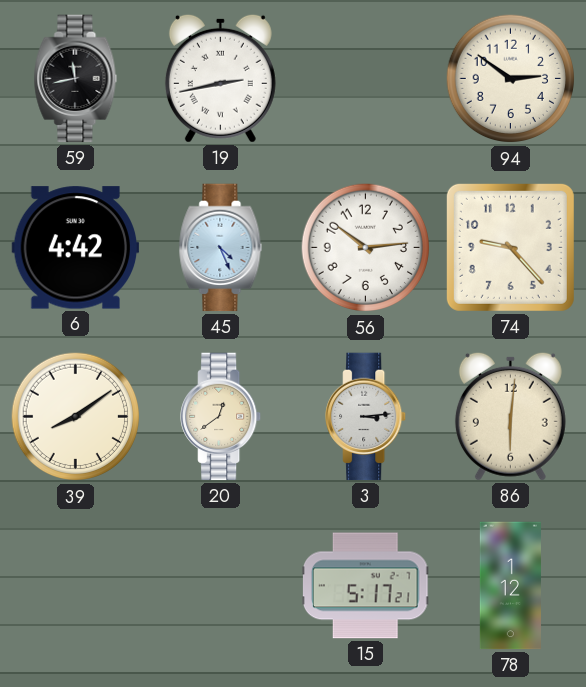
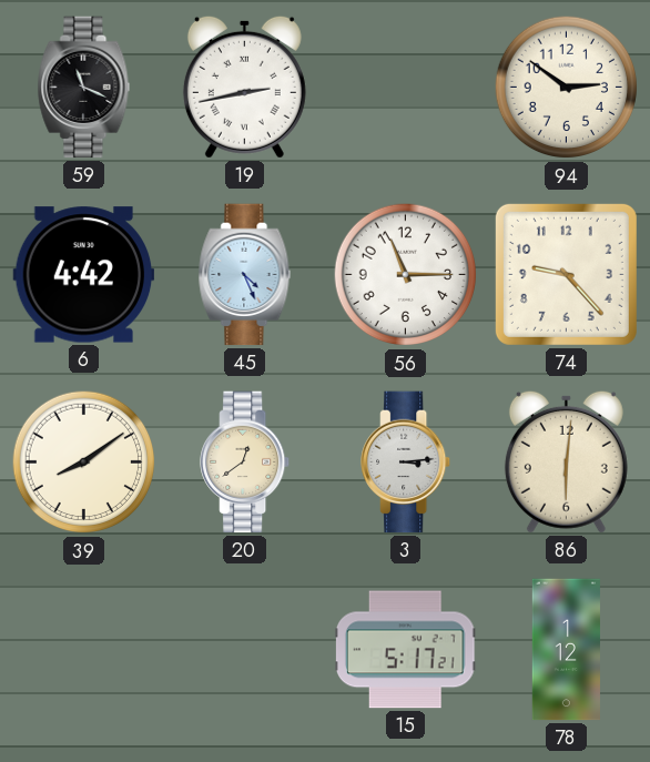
59: 11:43 -> 11:19
56: 10:14 -> 11:15
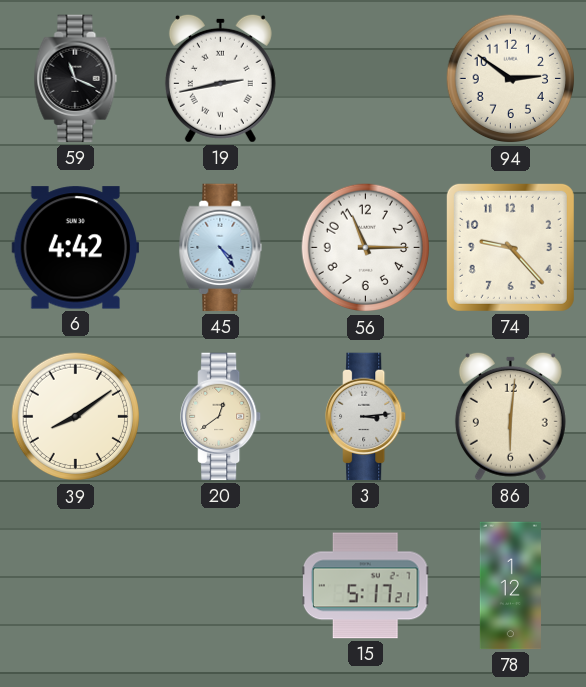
45: 4:26 -> 4:24
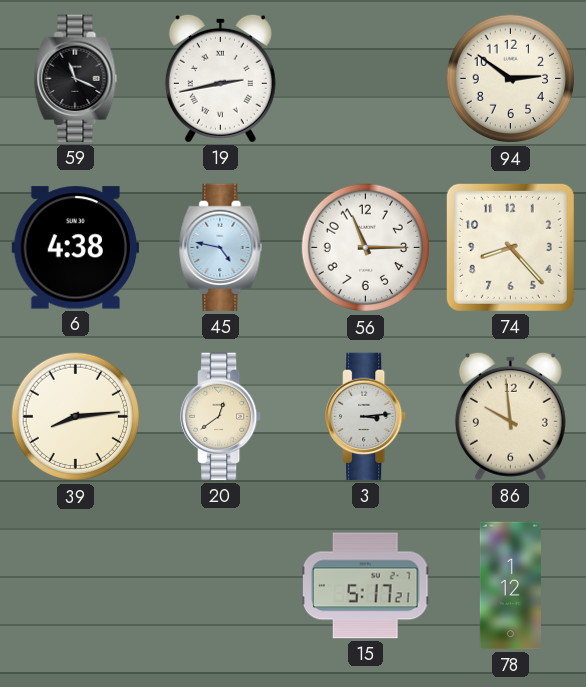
6: 4:42 -> 4:38
45: 4:24 -> 4:47
74: 9:23 -> 8:23
39: 8:09 -> 8:14
86: 6:01 -> 9:59
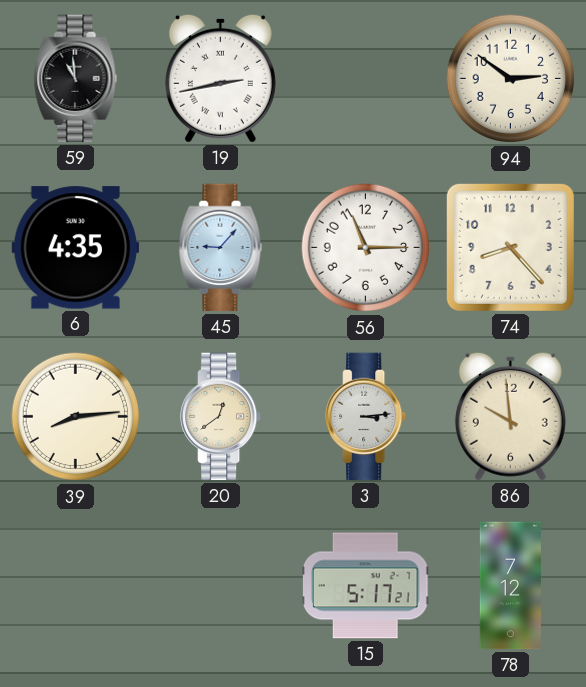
59: 11:19 -> 10:59
6: 4:38 -> 4:35
45: 4:47 -> 9:07
78: 1:12 -> 7:12
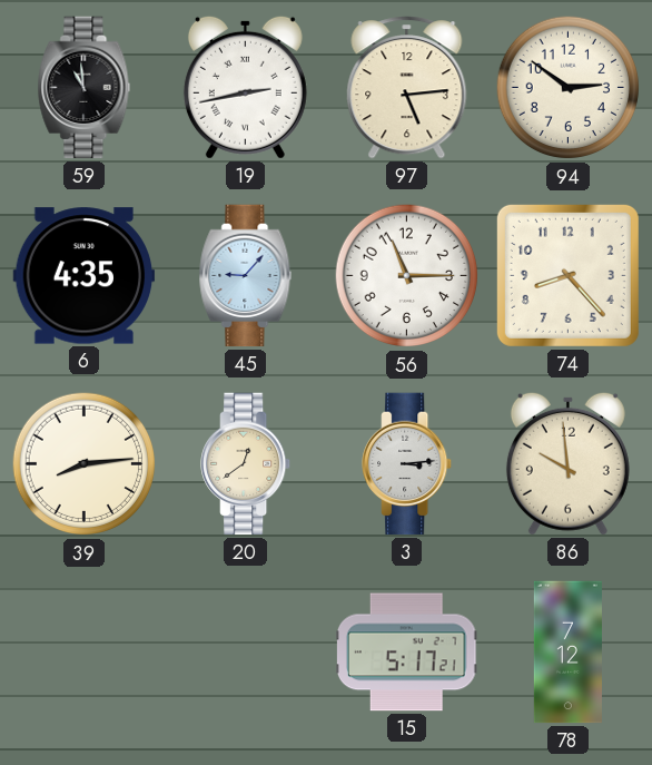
97: none -> 5:14
